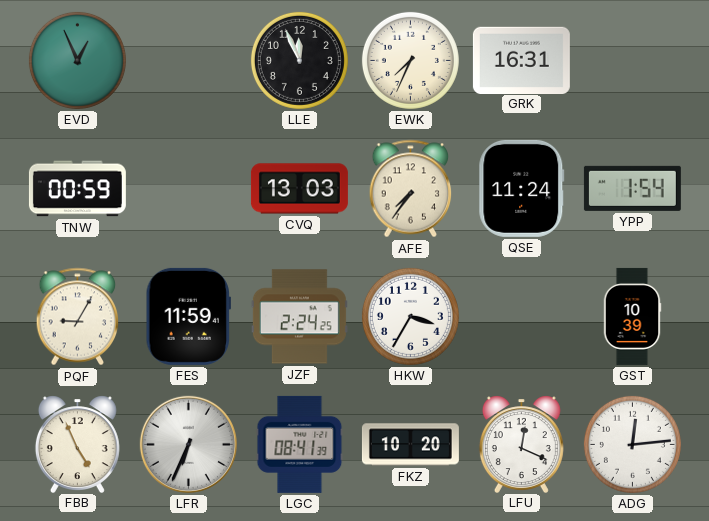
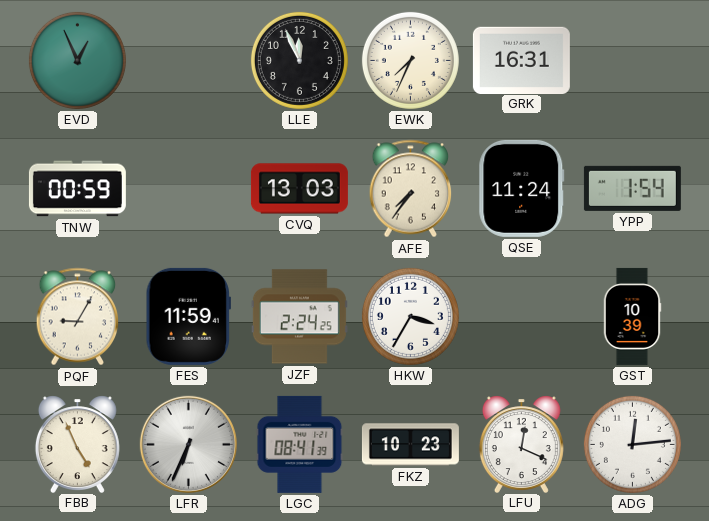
FKZ: 10:20 -> 10:23
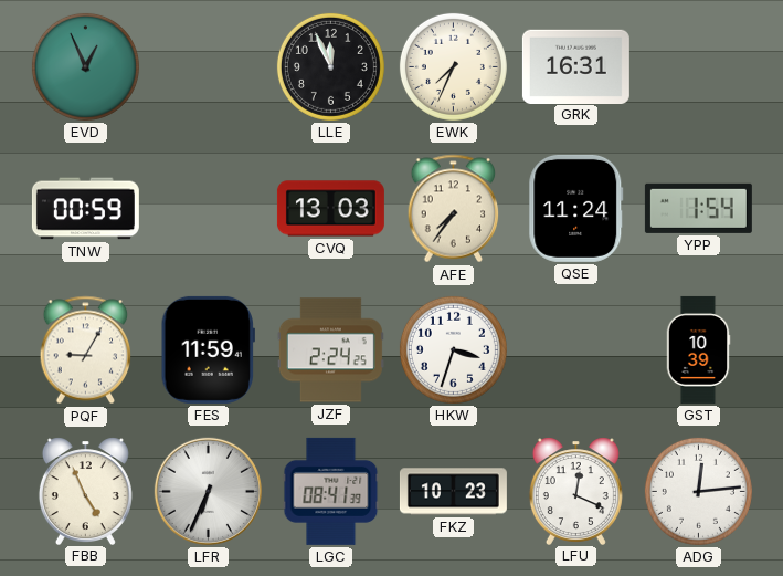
HKW: 3:35 -> 3:33
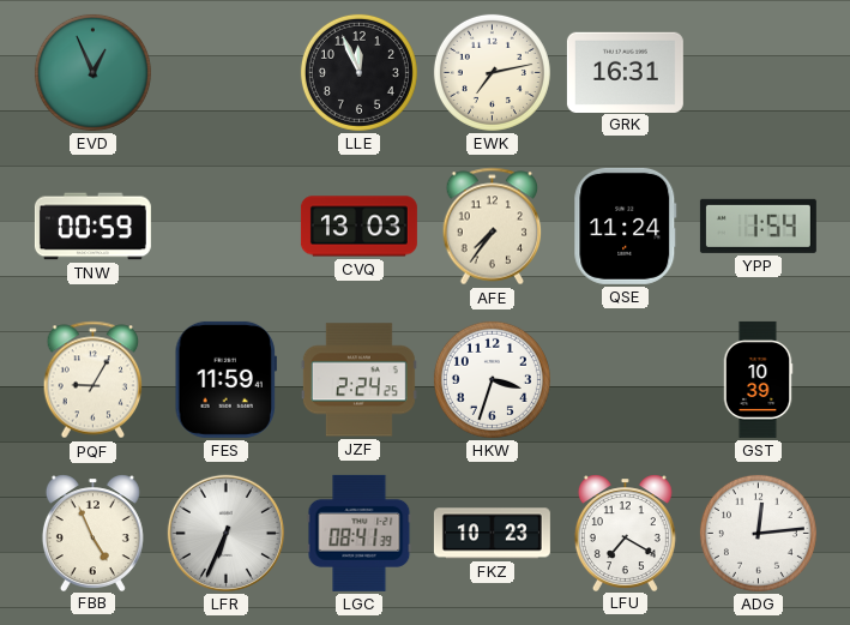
EWK: 7:34 -> 7:13
LFU: 12:19 -> 7:20
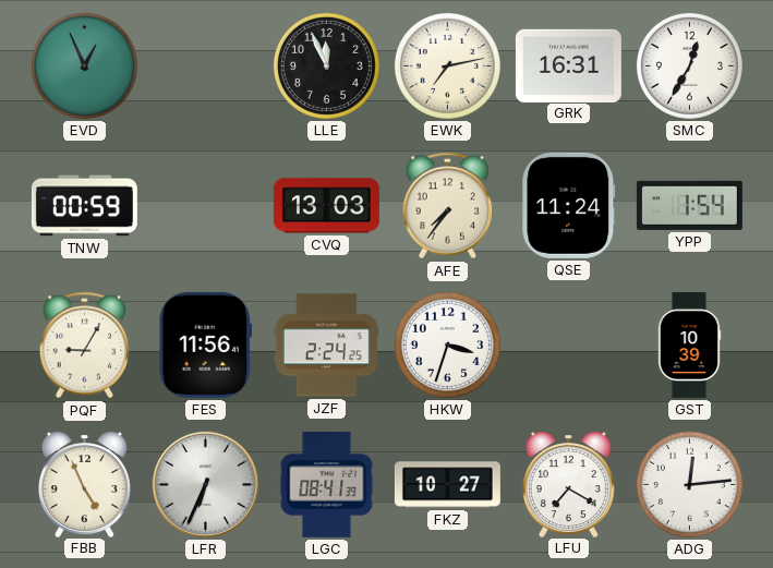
SMC: none -> 12:35
FES: 11:59 -> 11:56
FKZ: 10:23 -> 10:27
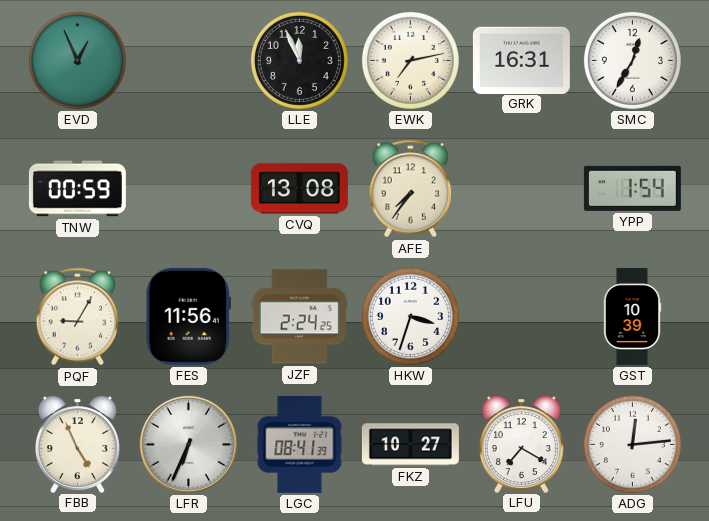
CVQ: 13:03 -> 13:08
QSE: 11:24 -> none
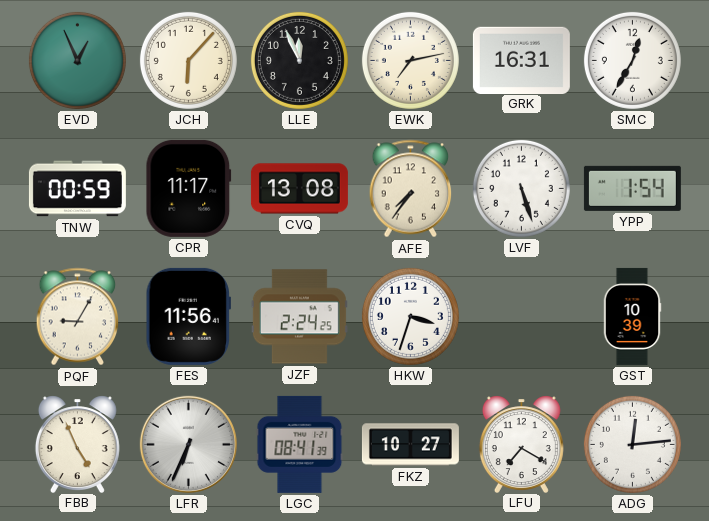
JCH: none -> 6:07
CPR: none -> 11:17
LVF: none -> 5:27
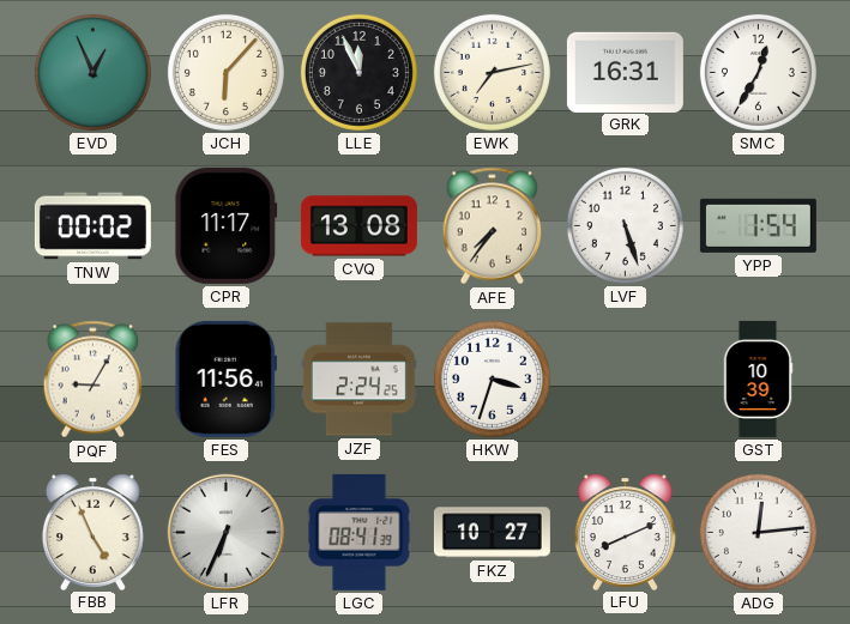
TNW: 00:59 -> 00:02
LFU: 7:20 -> 8:11
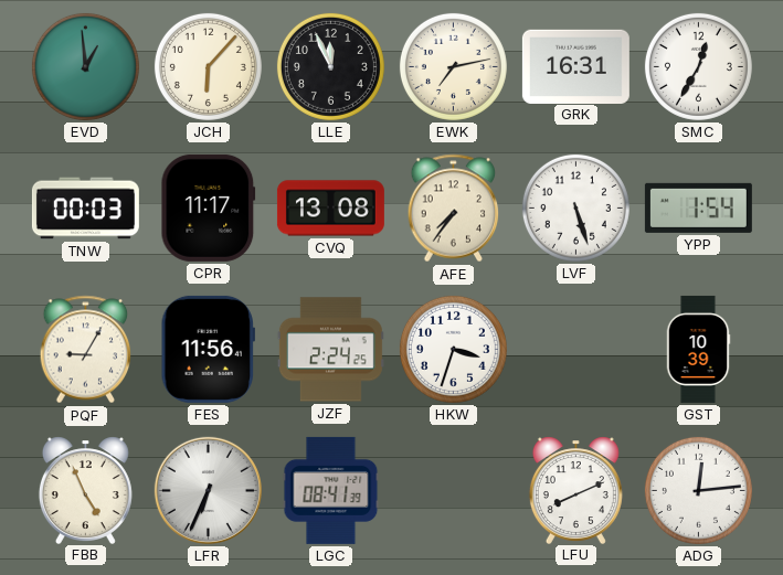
EVD: 12:56 -> 12:59
TNW: 00:02 -> 00:03
FKZ: 10:27 -> none
